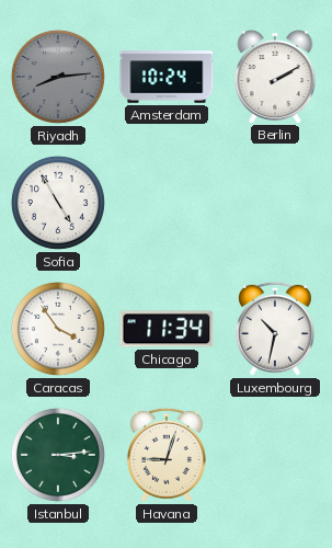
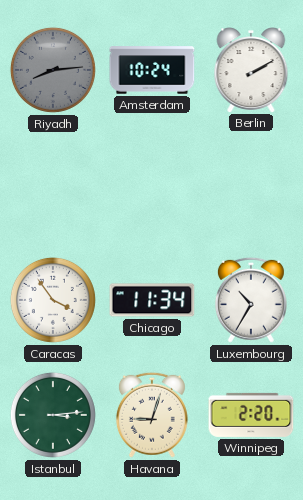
Sofia: 4:55 -> none
Luxembourg: 10:32 -> 10:35
Winnipeg: none -> 2:20
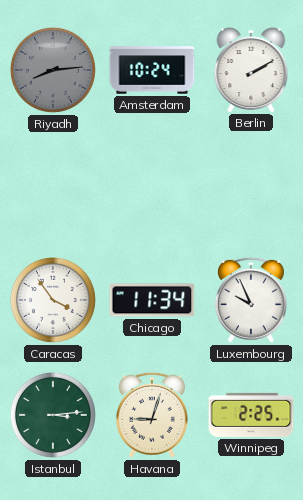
Luxembourg: 10:35 -> 9:56
Winnipeg: 2:20 -> 2:25
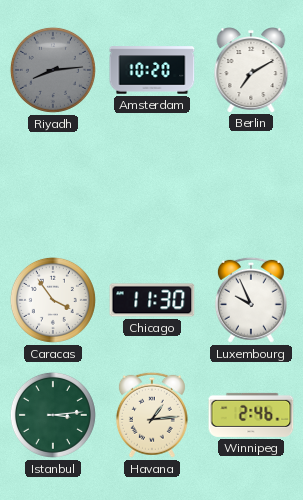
Amsterdam: 10:24 -> 10:20
Berlin: 2:10 -> 7:10
Chicago: 11:34 -> 11:30
Havana: 9:03 -> 1:14
Winnipeg: 2:25 -> 2:46
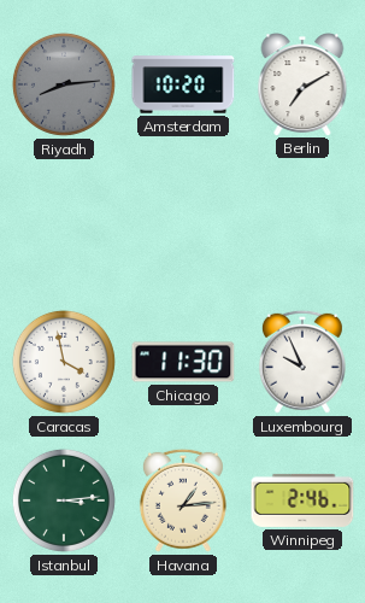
Caracas: 3:54 -> 3:58
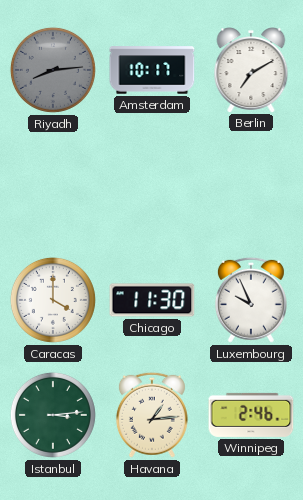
Amsterdam: 10:20 -> 10:17
Caracas: 3:58 -> 4:00
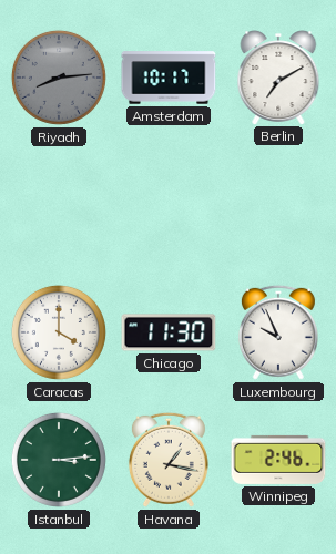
Havana: 1:14 -> 1:17
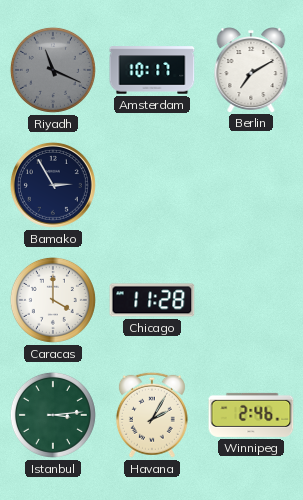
Riyadh: 8:14 -> 11:19
Bamako: none -> 2:55
Chicago: 11:30 -> 11:28
Luxembourg: 9:56 -> none
Havana: 1:17 -> 2:05
